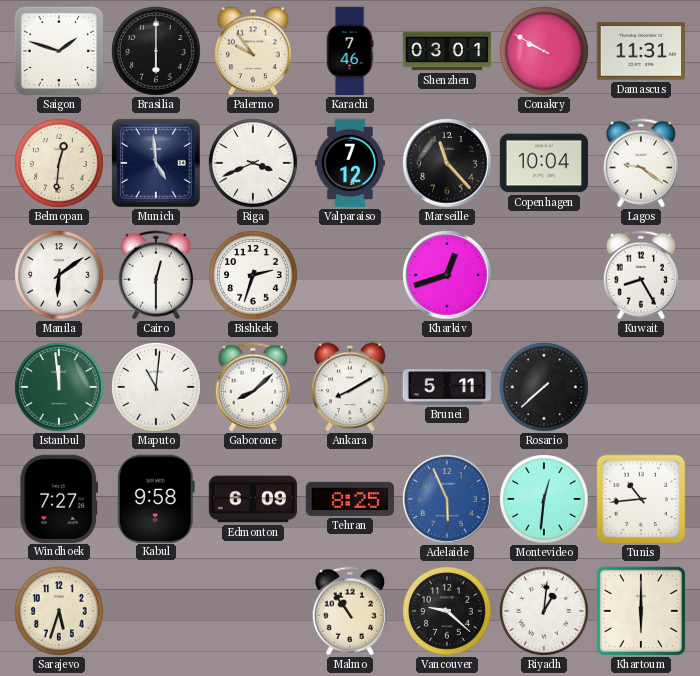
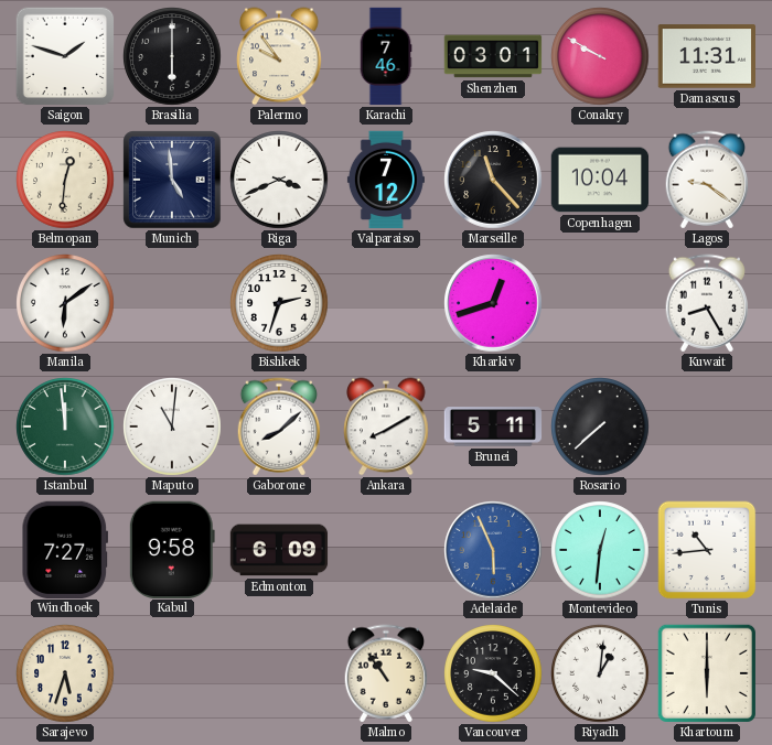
Cairo: 12:30 -> none
Tehran: 8:25 -> none
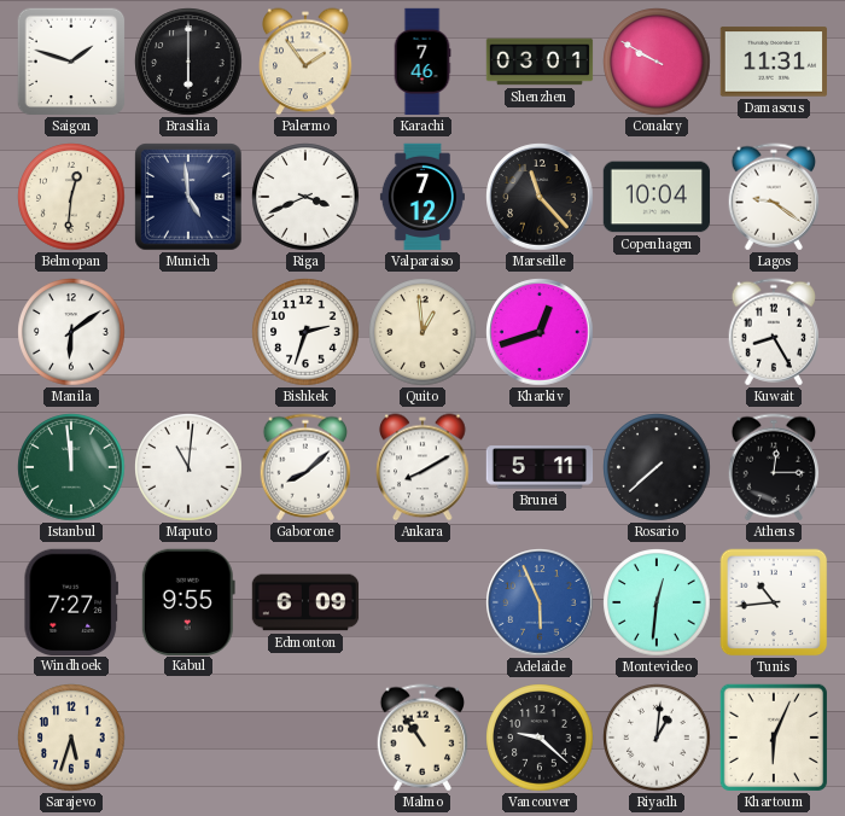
Palermo: 9:54 -> 1:54
Quito: none -> 12:59
Athens: none -> 12:15
Kabul: 9:58 -> 9:55
Khartoum: 6:00 -> 6:04
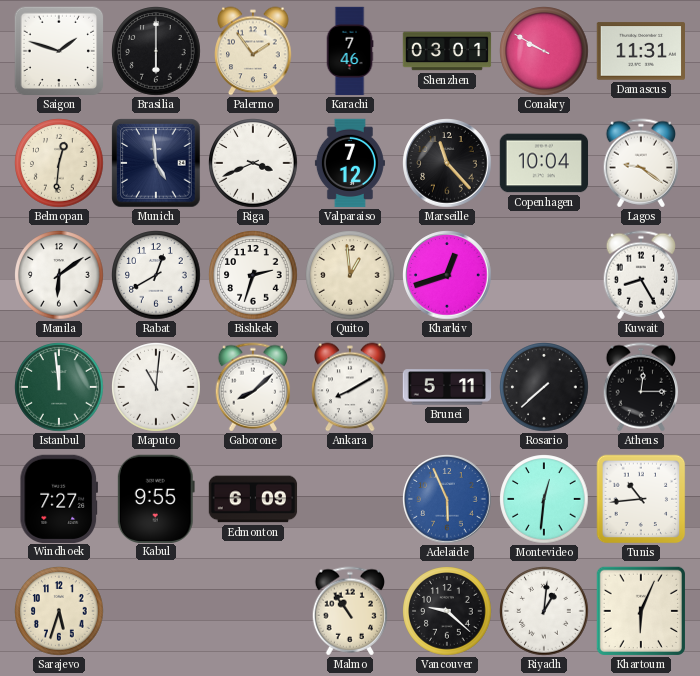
Rabat: none -> 12:40
